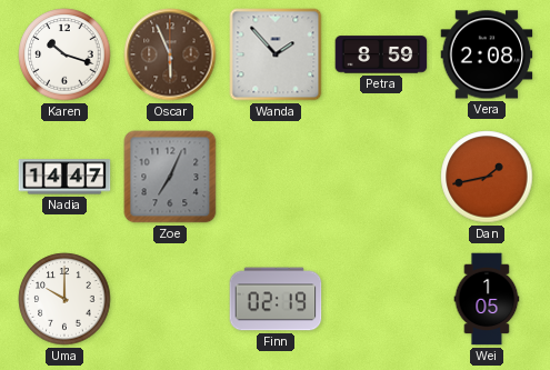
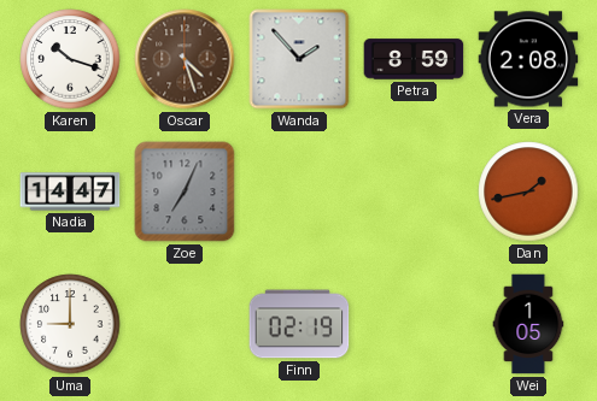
Oscar: 5:56 -> 4:27
Uma: 10:00 -> 9:00
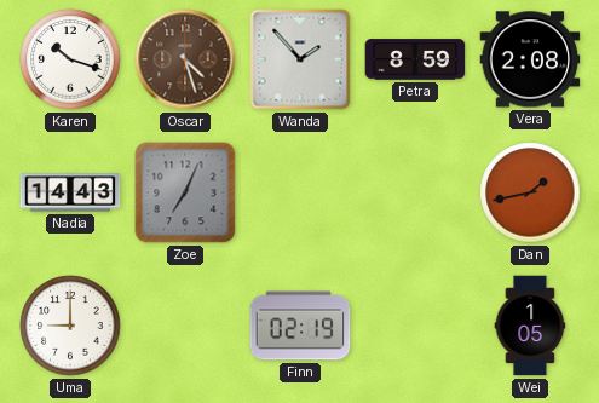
Nadia: 14:47 -> 14:43
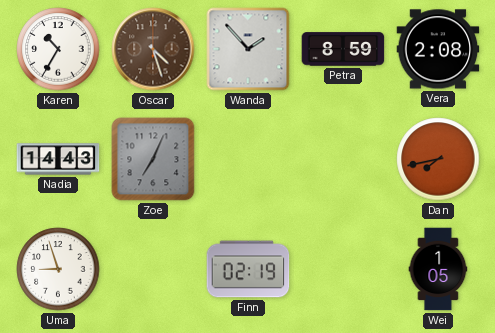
Karen: 10:18 -> 10:35
Dan: 1:43 -> 7:43
Uma: 9:00 -> 8:57
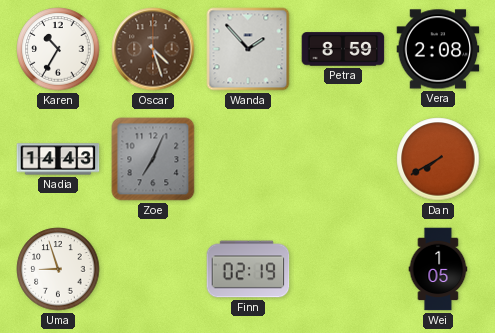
Dan: 7:43 -> 7:40
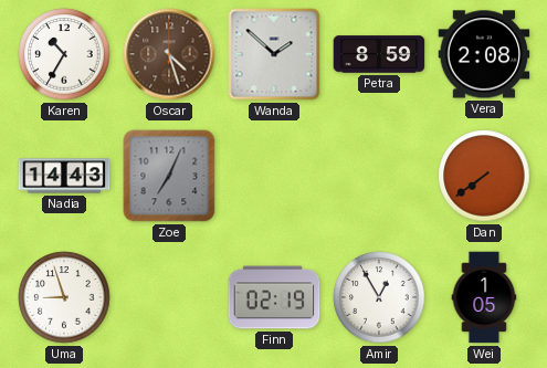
Wanda: 1:53 -> 1:52
Dan: 7:40 -> 7:39
Amir: none -> 12:55
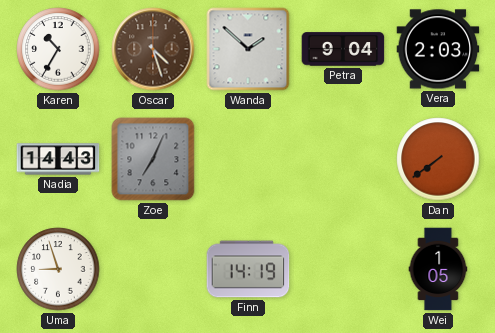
Petra: 8:59 -> 9:04
Vera: 2:08 -> 2:03
Finn: 02:19 -> 14:19
Amir: 12:55 -> none
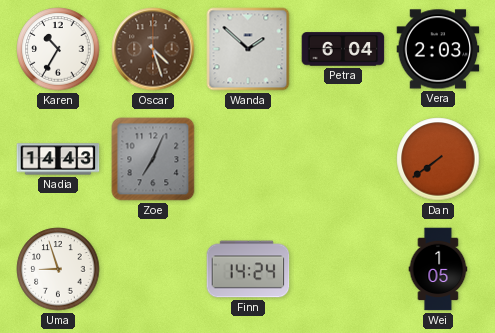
Petra: 9:04 -> 6:04
Finn: 14:19 -> 14:24
